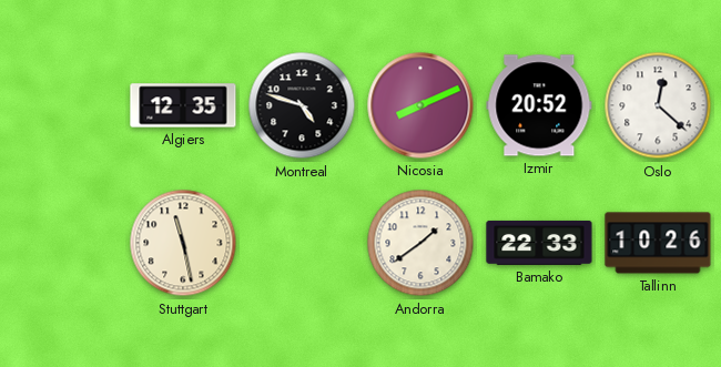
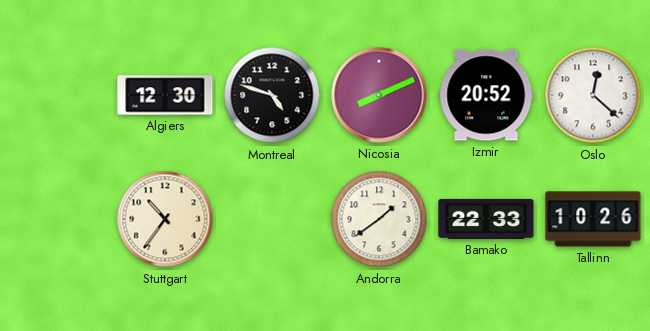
Algiers: 12:35 -> 12:30
Stuttgart: 11:28 -> 10:36
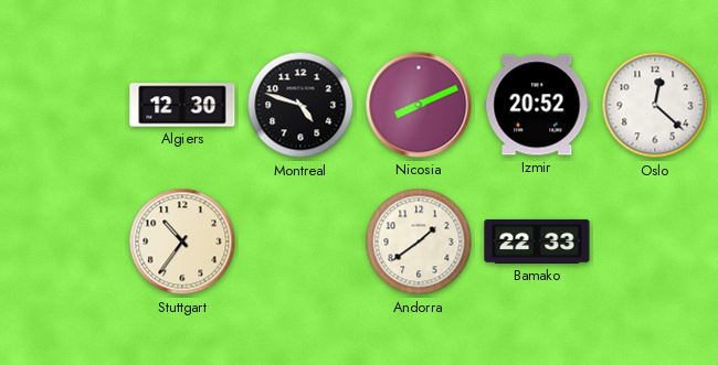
Tallinn: 10:26 -> none
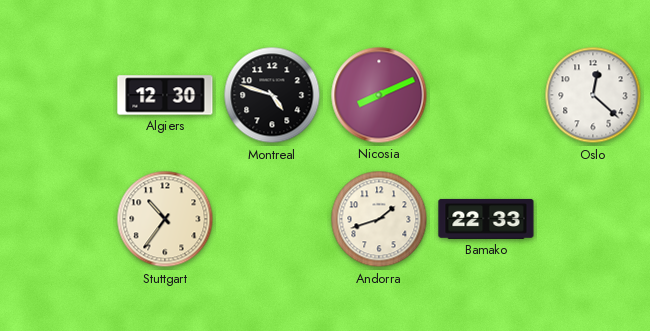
Izmir: 20:52 -> none
Andorra: 1:39 -> 1:42
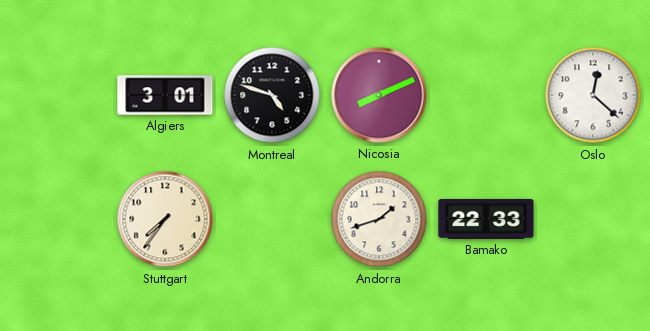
Algiers: 12:30 -> 3:01
Stuttgart: 10:36 -> 7:36
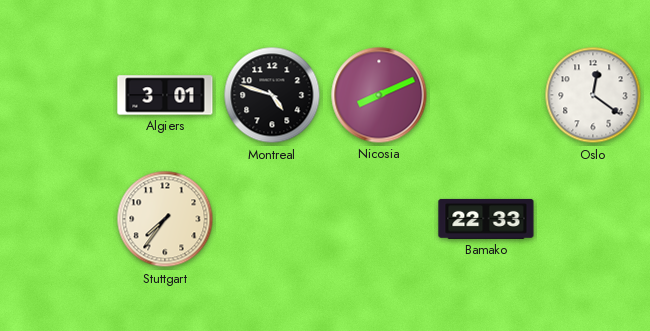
Oslo: 12:22 -> 12:21
Andorra: 1:42 -> none
